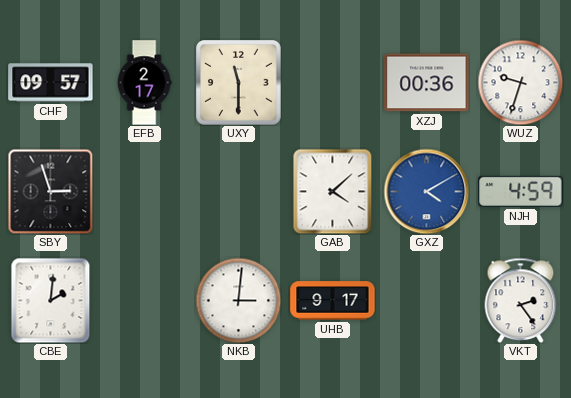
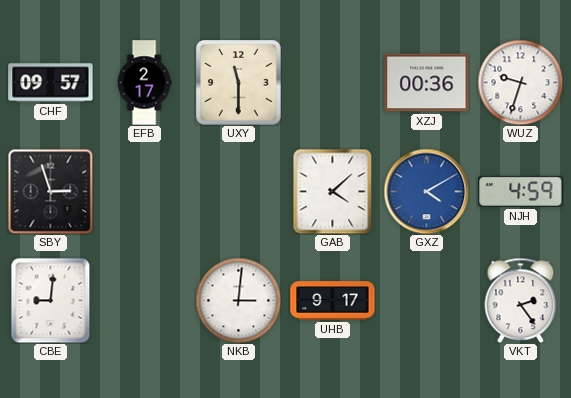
CBE: 2:01 -> 9:01
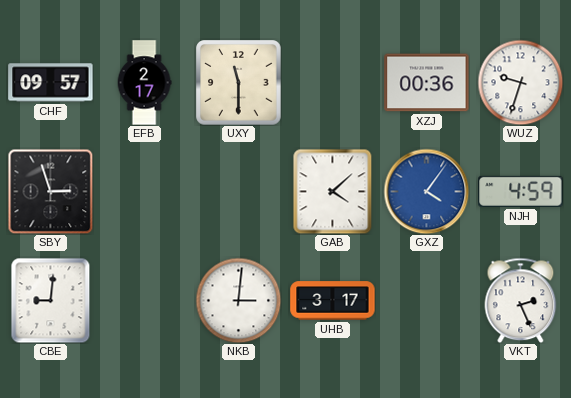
GXZ: 4:10 -> 4:06
UHB: 9:17 -> 3:17
VKT: 2:24 -> 2:26
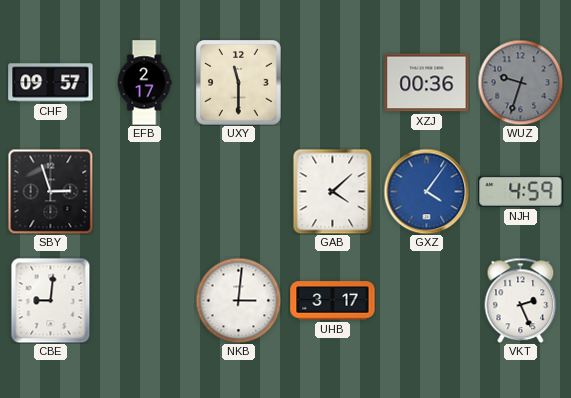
WUZ dial: white -> grey
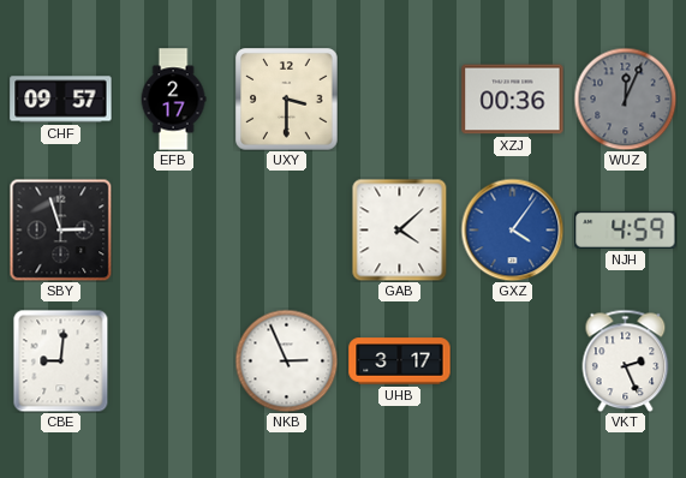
UXY: 11:30 -> 3:30
WUZ: 9:33 -> 12:04
NKB: 3:01 -> 2:56
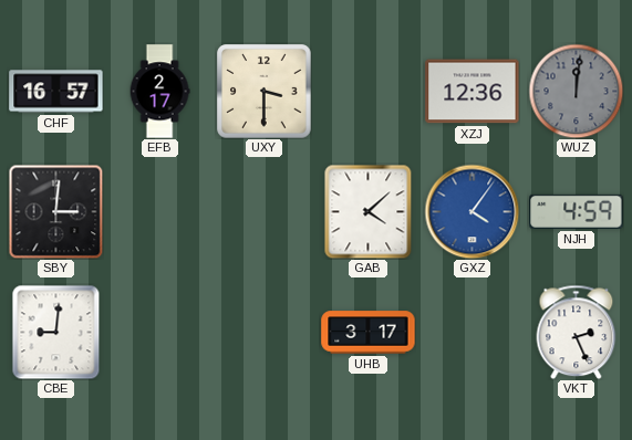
CHF: 09:57 -> 16:57
XZJ: 00:36 -> 12:36
WUZ: 12:04 -> 12:01
SBY: 2:57 -> 3:01
NKB: 2:56 -> none
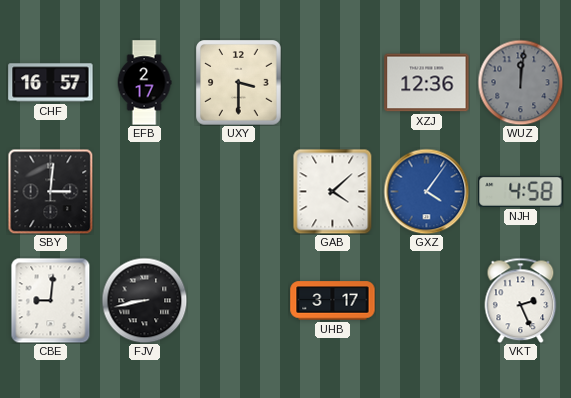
NJH: 4:59 -> 4:58
FJV: none -> 8:43
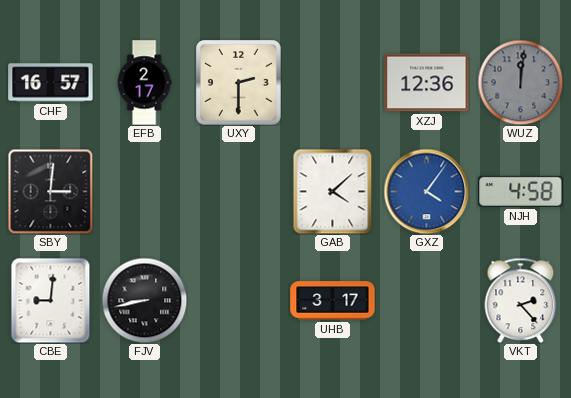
UXY: 3:30 -> 2:30
VKT: 2:26 -> 2:23
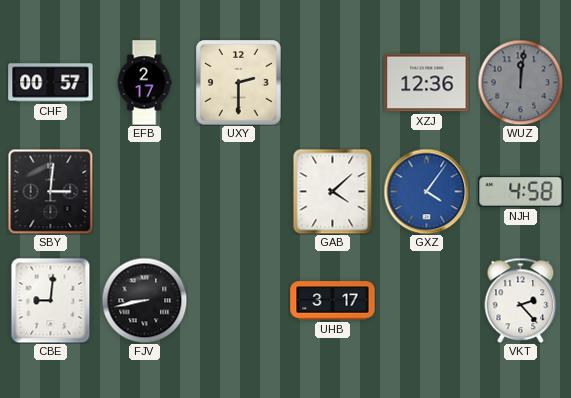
CHF: 16:57 -> 00:57
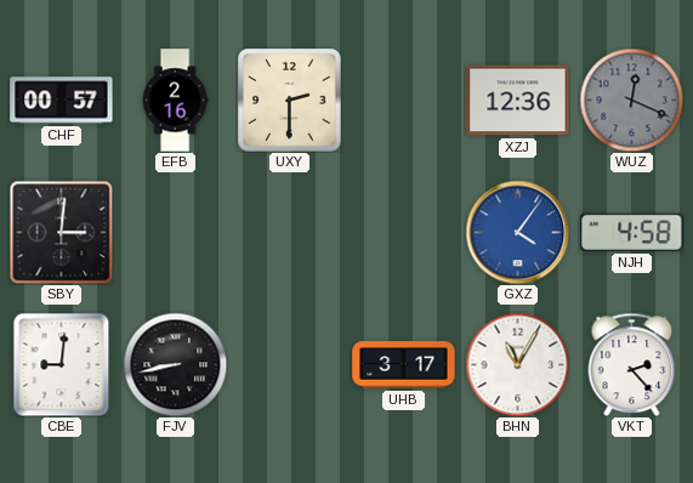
EFB: 2:17 -> 2:16
WUZ: 12:01 -> 12:19
GAB: 4:08 -> none
BHN: none -> 11:05
